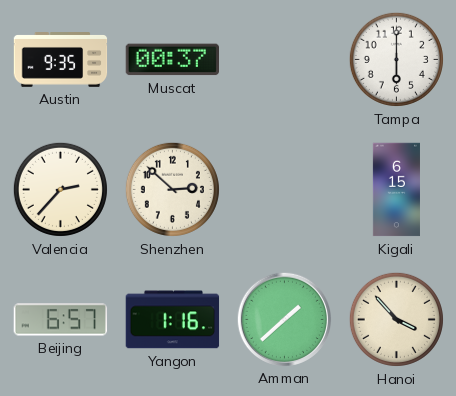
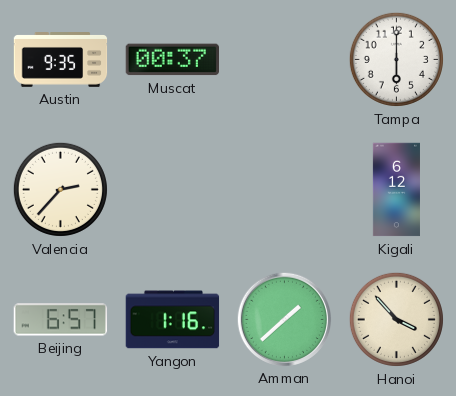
Shenzhen: 2:52 -> none
Kigali: 6:15 -> 6:12
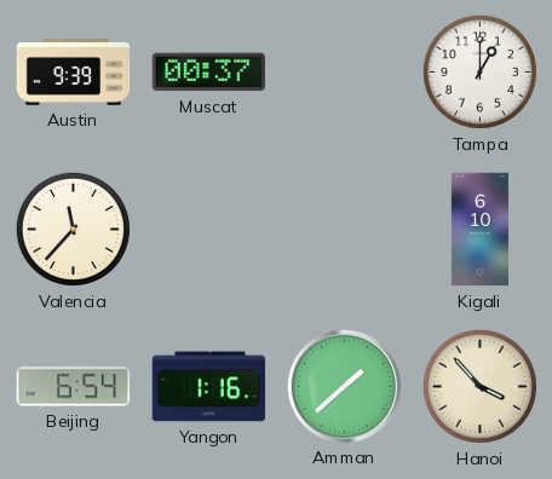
Austin: 9:35 -> 9:39
Tampa: 6:00 -> 1:00
Valencia: 2:37 -> 11:37
Kigali: 6:12 -> 6:10
Beijing: 6:57 -> 6:54
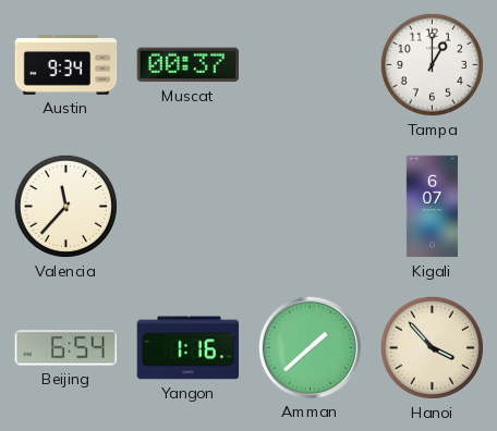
Austin: 9:39 -> 9:34
Kigali: 6:10 -> 6:07
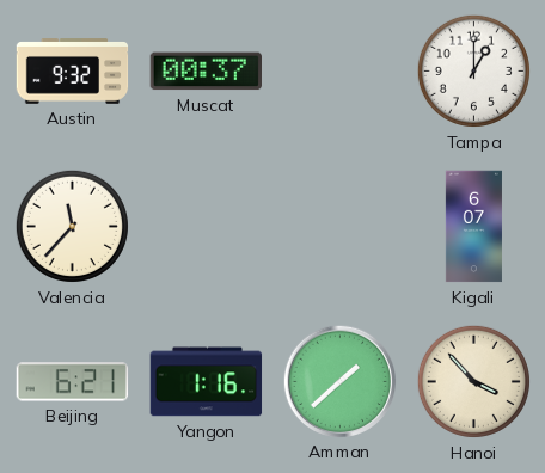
Austin: 9:34 -> 9:32
Beijing: 6:54 -> 6:21
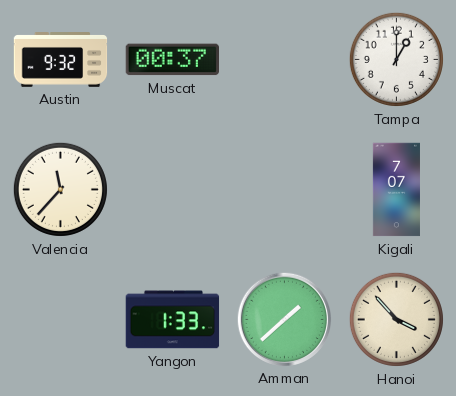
Kigali: 6:07 -> 7:07
Beijing: 6:21 -> none
Yangon: 1:16 -> 1:33
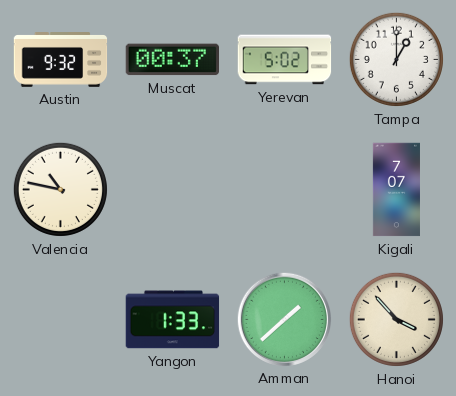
Yerevan: none -> 5:02
Valencia: 11:37 -> 10:47
